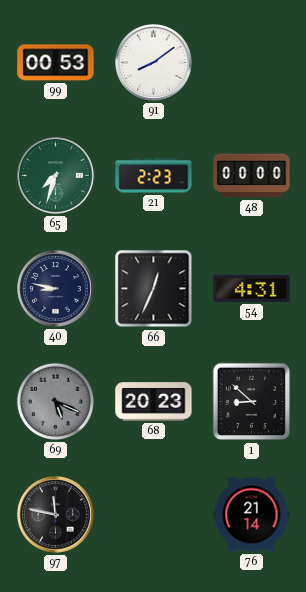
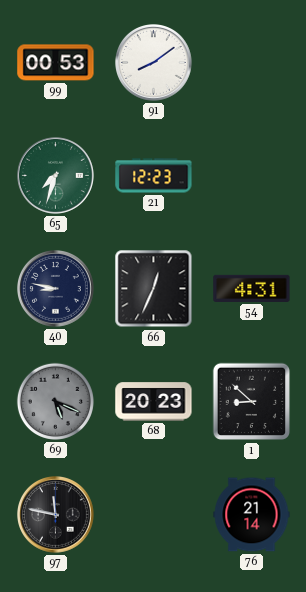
21: 2:23 -> 12:23
48: 00:00 -> none
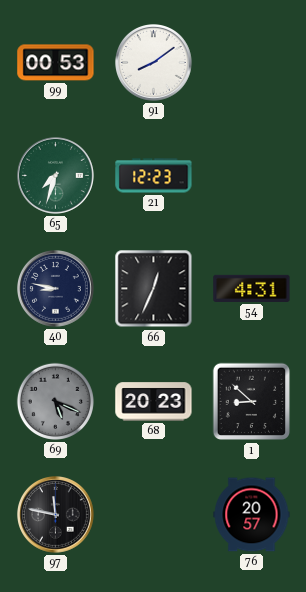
76: 21:14 -> 20:57
